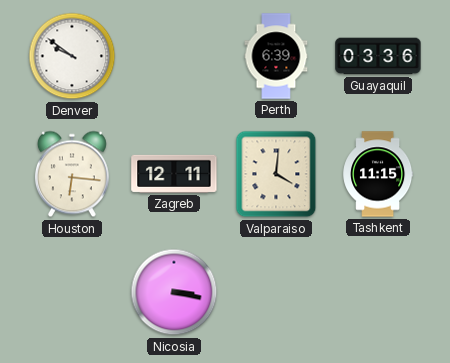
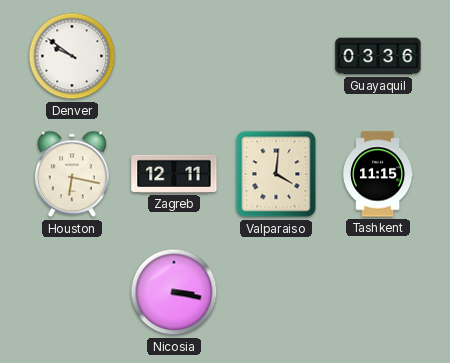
Perth: 6:39 -> none
Houston: 6:16 -> 6:17
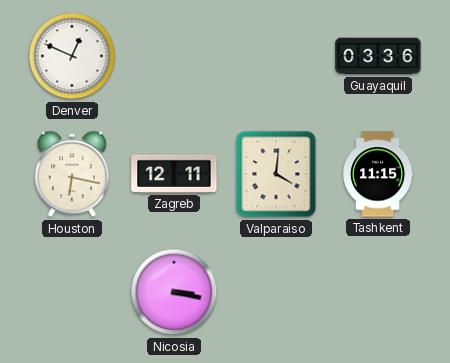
Denver: 9:51 -> 12:49
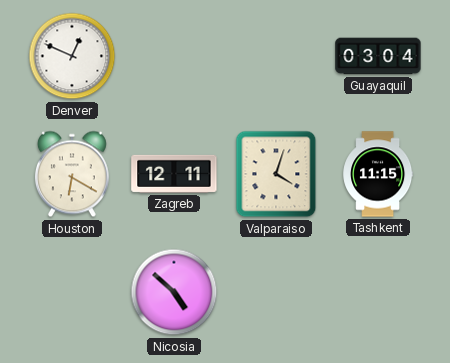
Guayaquil: 03:36 -> 03:04
Houston: 6:17 -> 6:20
Valparaiso: 4:01 -> 4:03
Nicosia: 3:17 -> 4:52
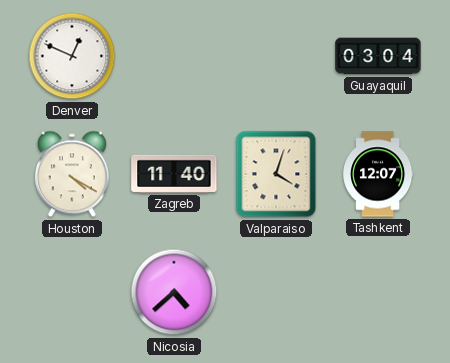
Houston: 6:20 -> 4:20
Zagreb: 12:11 -> 11:40
Tashkent: 11:15 -> 12:07
Nicosia: 4:52 -> 4:38
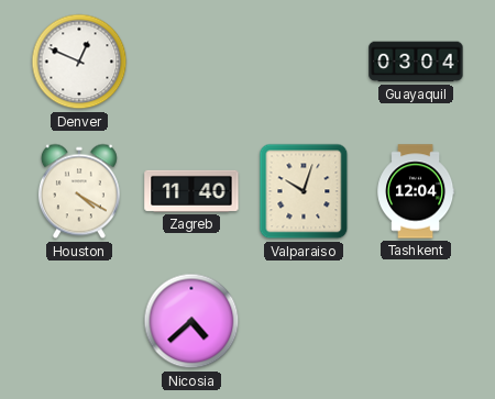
Valparaiso: 4:03 -> 10:03
Tashkent: 12:07 -> 12:04
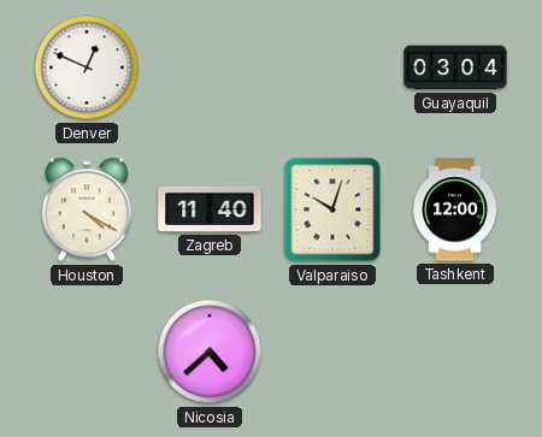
Tashkent: 12:04 -> 12:00
